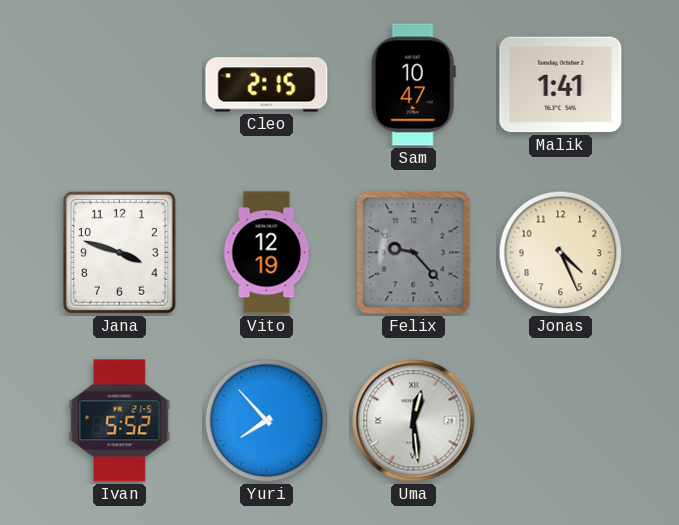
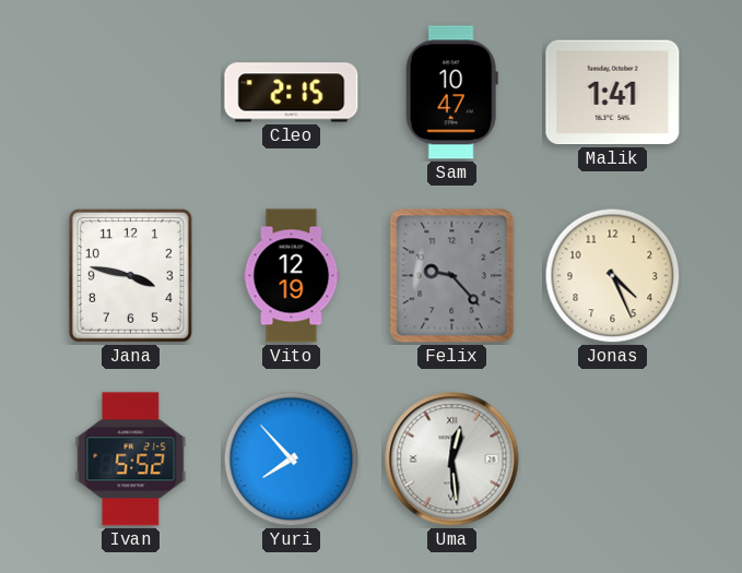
Jana: 3:48 -> 3:47
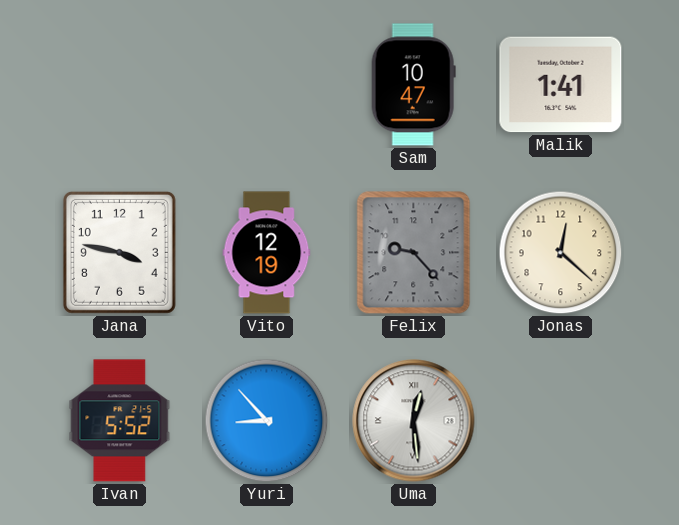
Cleo: 2:15 -> none
Jonas: 4:26 -> 12:22
Yuri: 7:53 -> 8:53
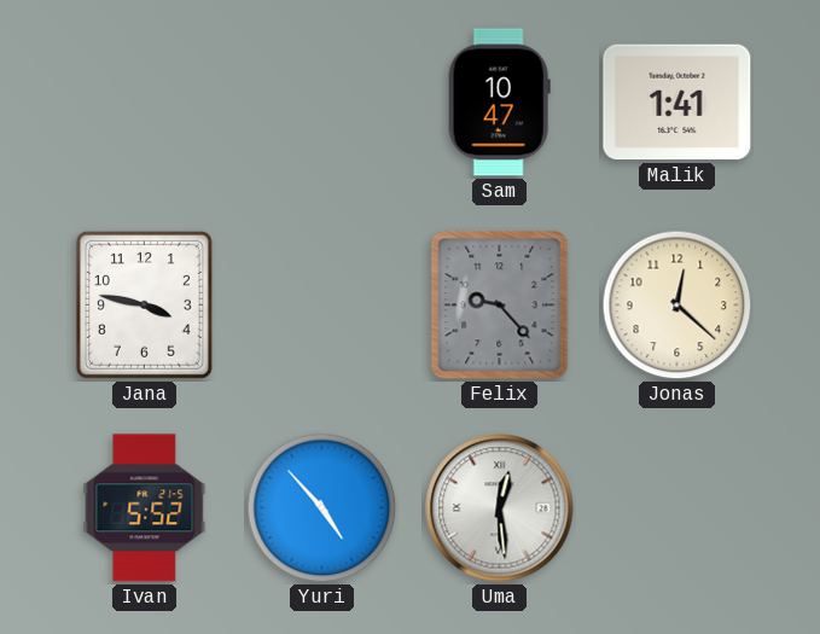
Vito: 12:19 -> none
Yuri: 8:53 -> 4:53
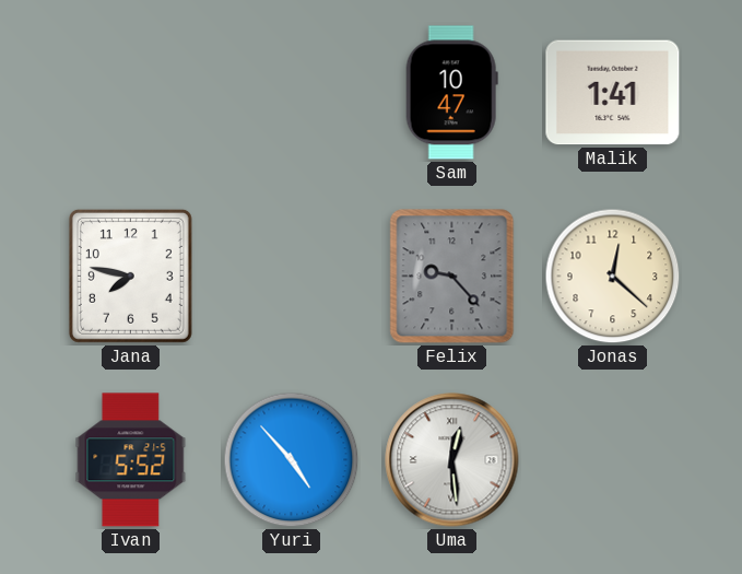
Jana: 3:47 -> 7:47
